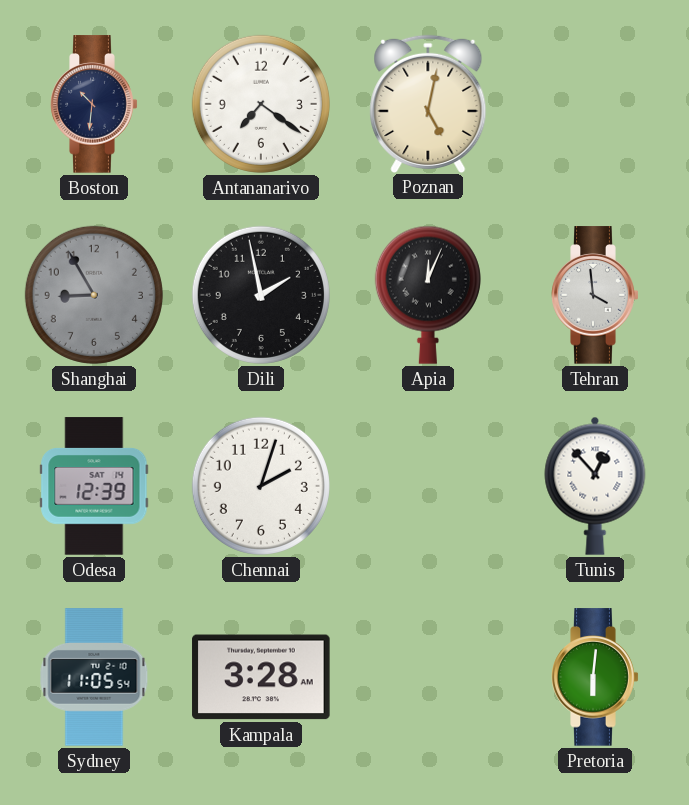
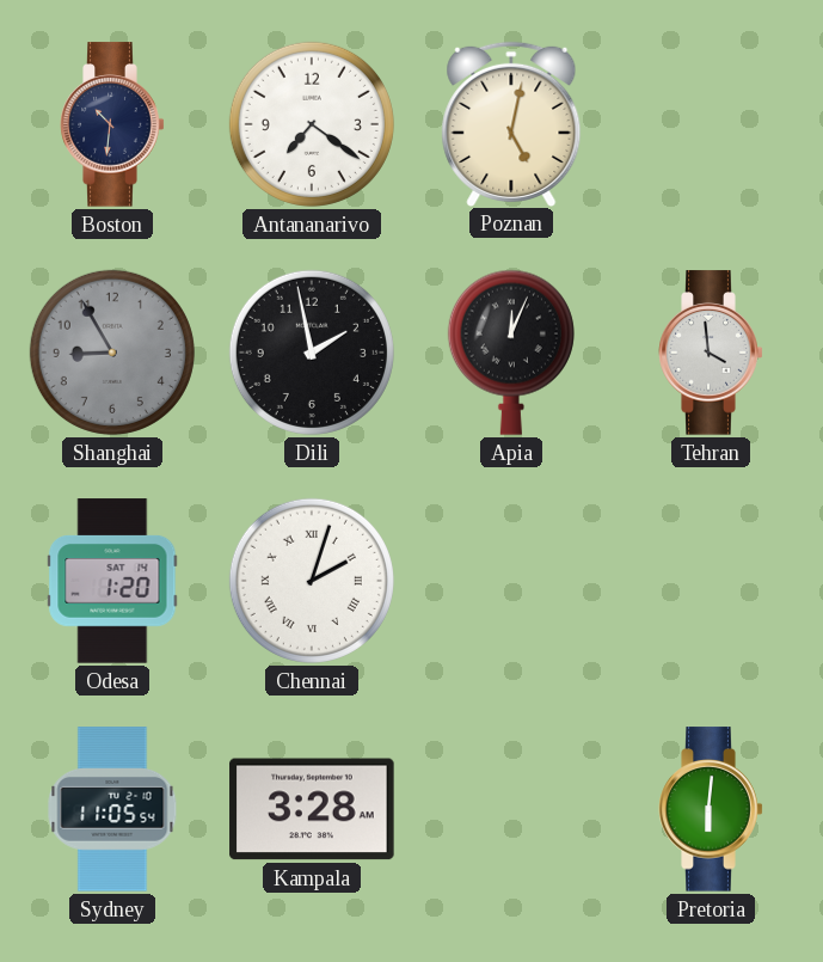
Odesa: 12:39 -> 1:20
Chennai numerals: Arabic -> Roman
Tunis: 12:53 -> none
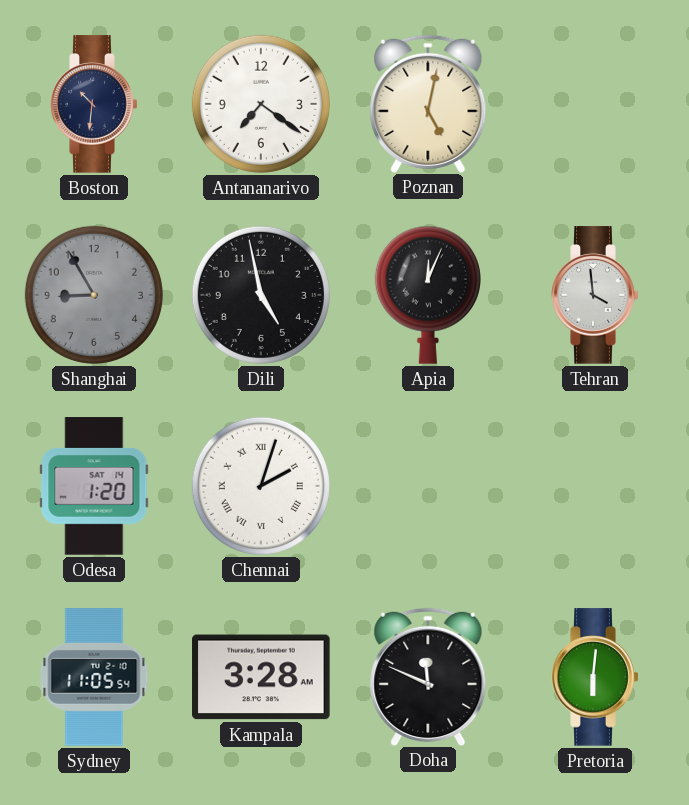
Dili: 1:58 -> 4:58
Doha: none -> 11:49
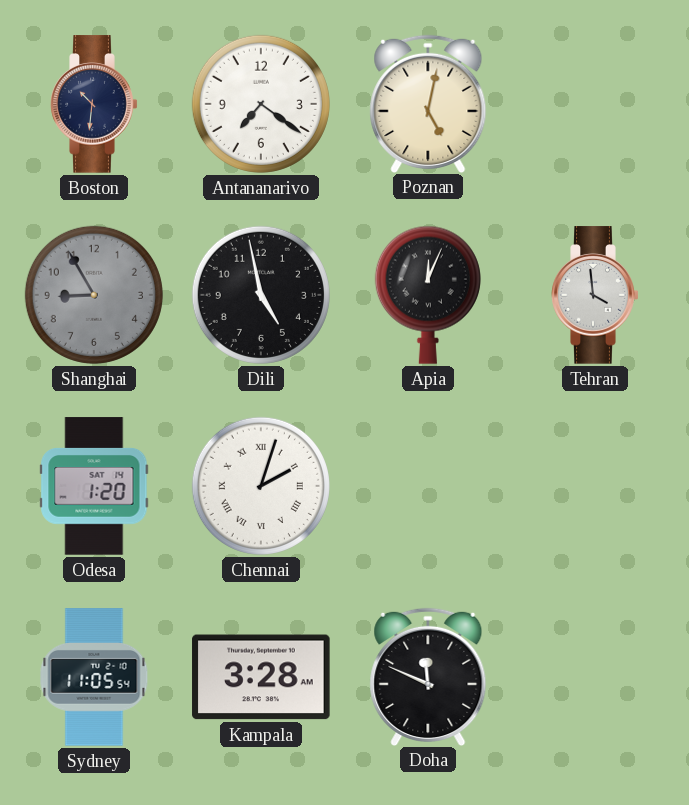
Pretoria: 6:01 -> none
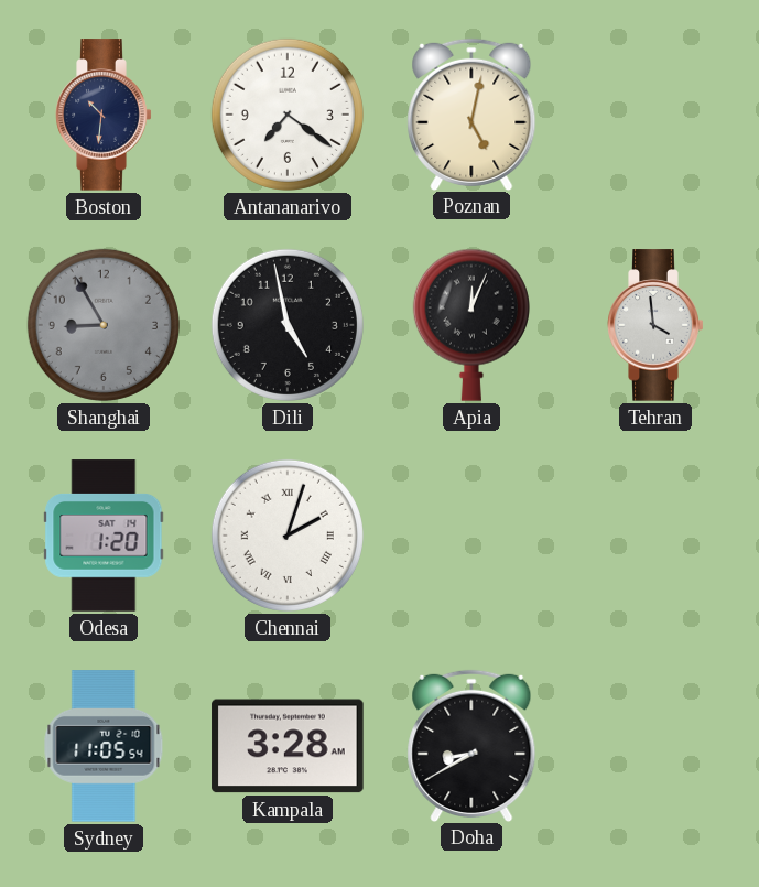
Doha: 11:49 -> 8:40
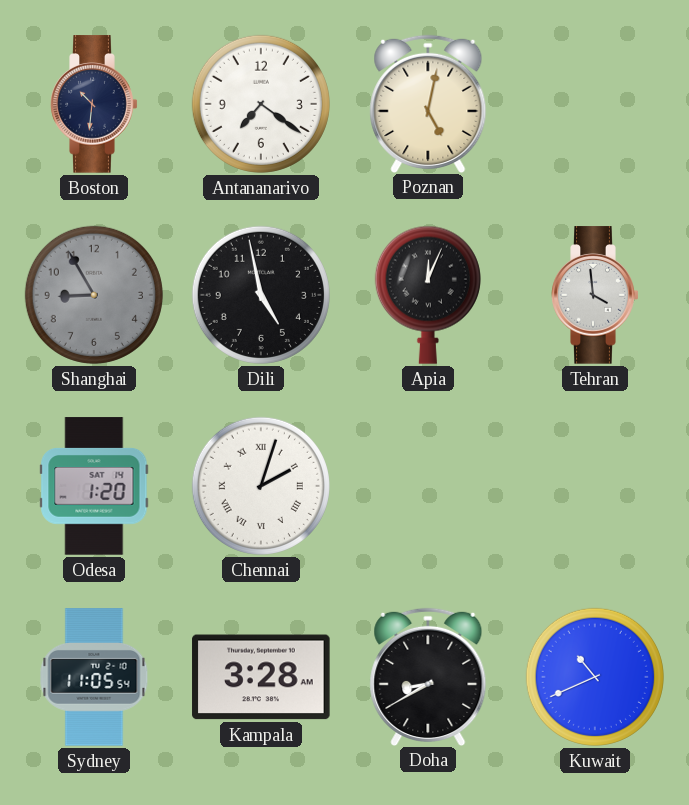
Kuwait: none -> 10:41
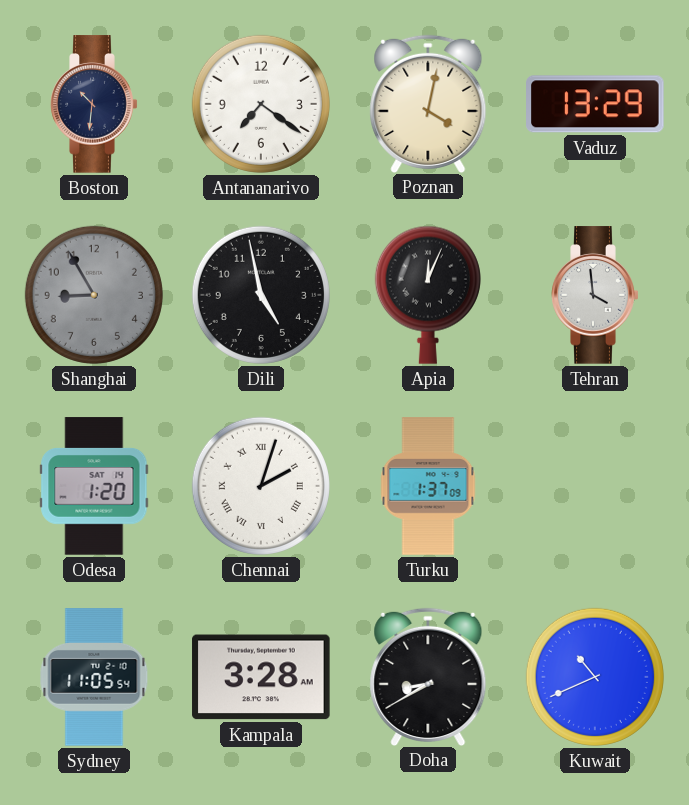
Poznan: 5:02 -> 4:02
Vaduz: none -> 13:29
Turku: none -> 1:37
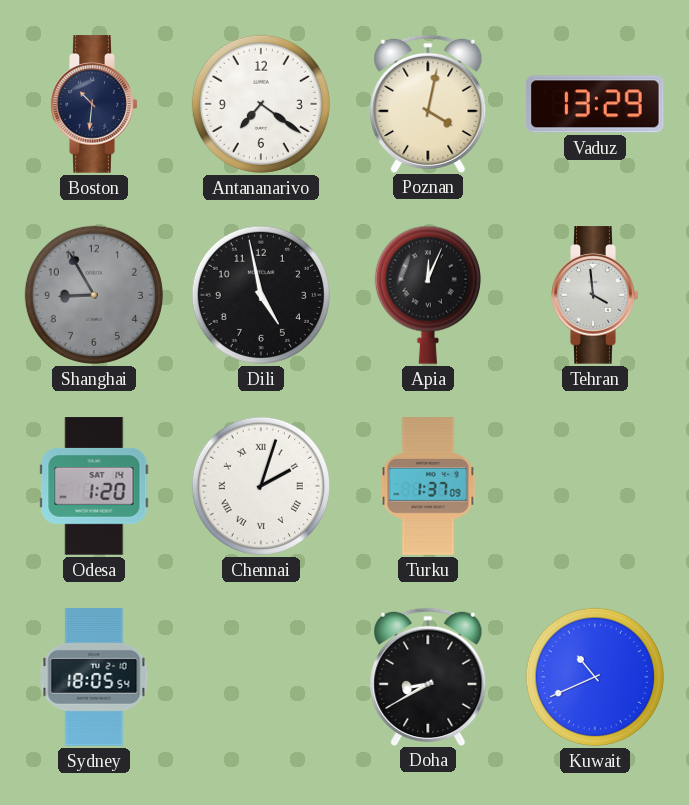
Sydney: 11:05 -> 18:05
Kampala: 3:28 -> none
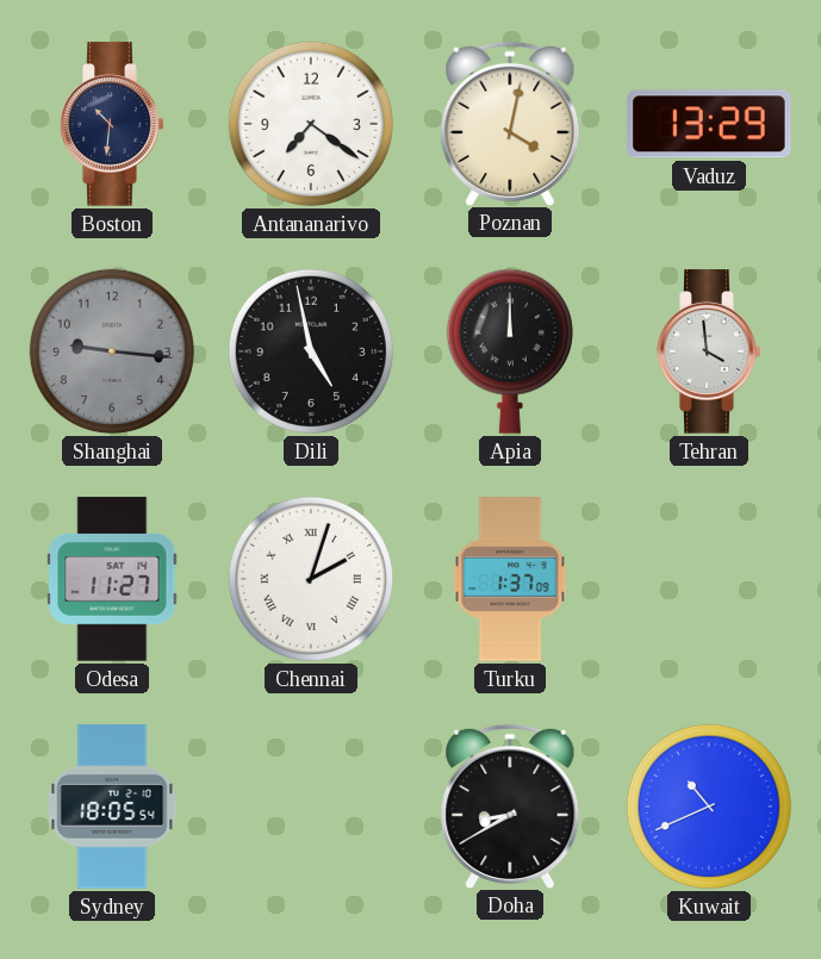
Shanghai: 8:55 -> 9:16
Apia: 12:04 -> 12:00
Odesa: 1:20 -> 11:27
